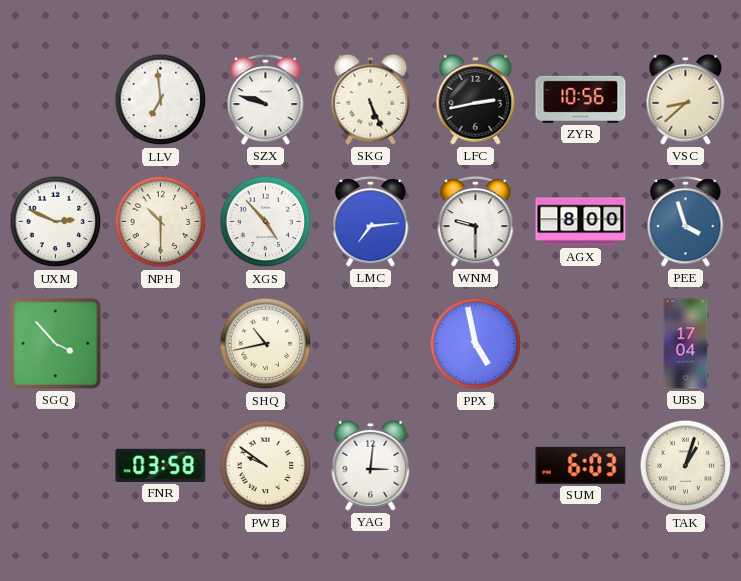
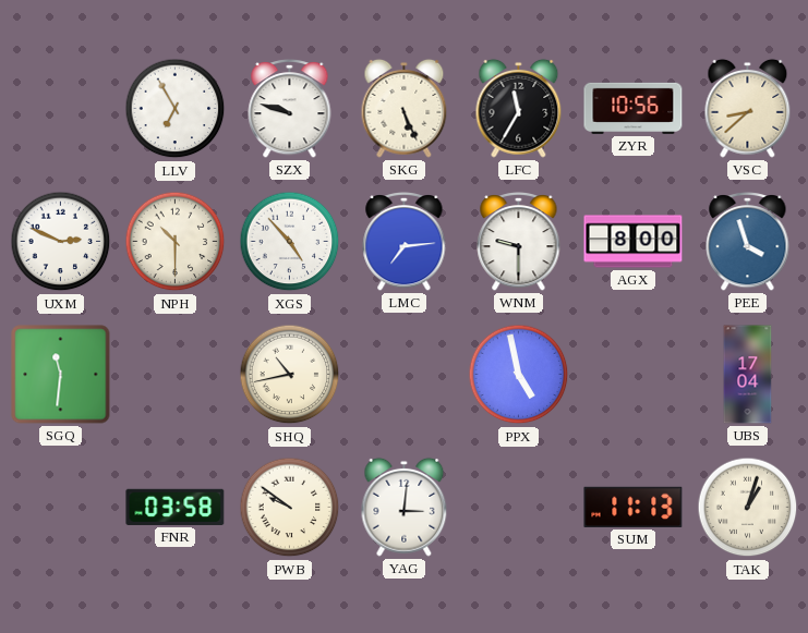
LLV: 6:59 -> 6:55
LFC: 2:43 -> 11:35
SGQ: 3:53 -> 11:31
SUM: 6:03 -> 11:13
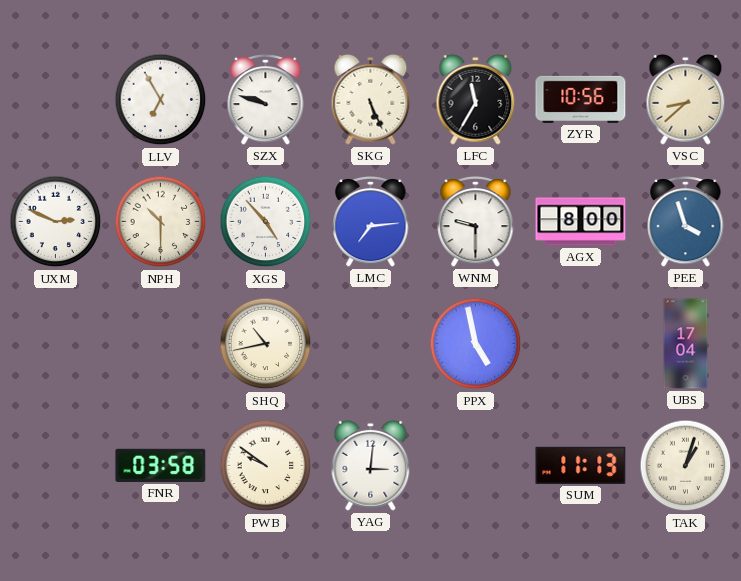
SGQ: 11:31 -> none
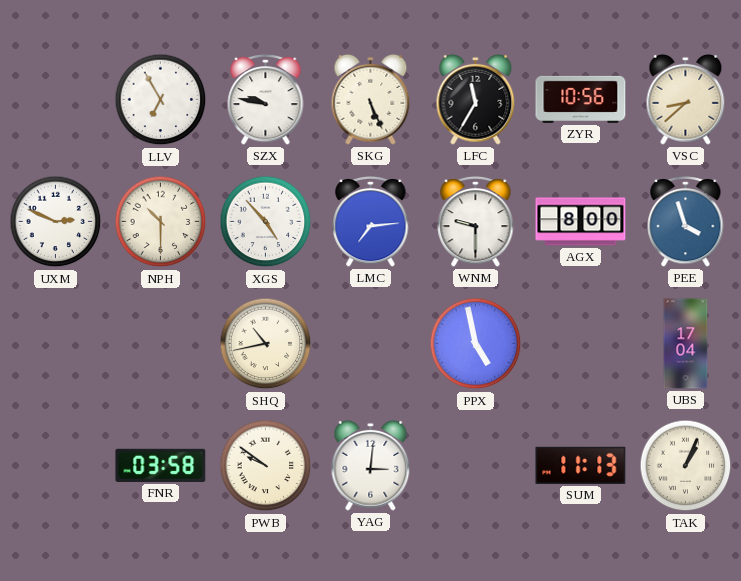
SZX: 9:48 -> 9:47
TAK: 1:03 -> 1:04
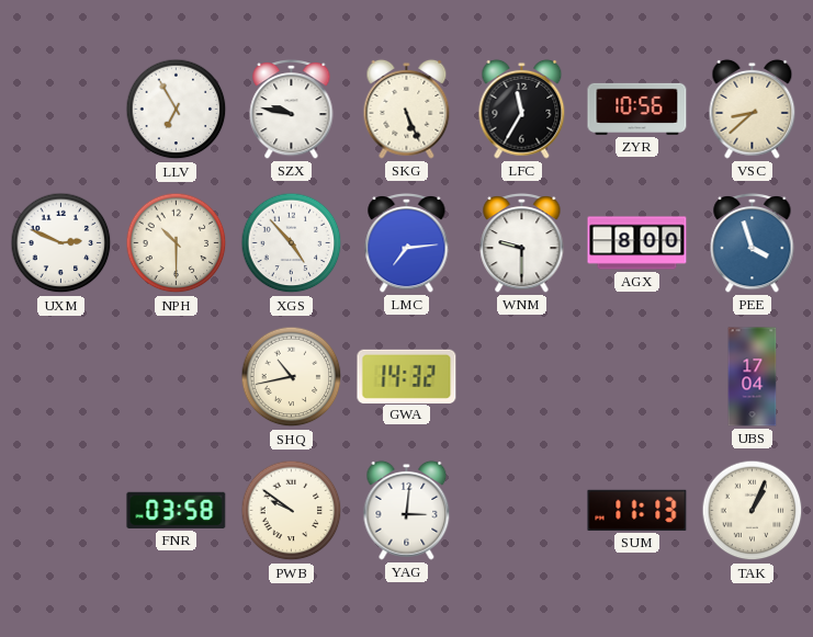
GWA: none -> 14:32
PPX: 4:58 -> none
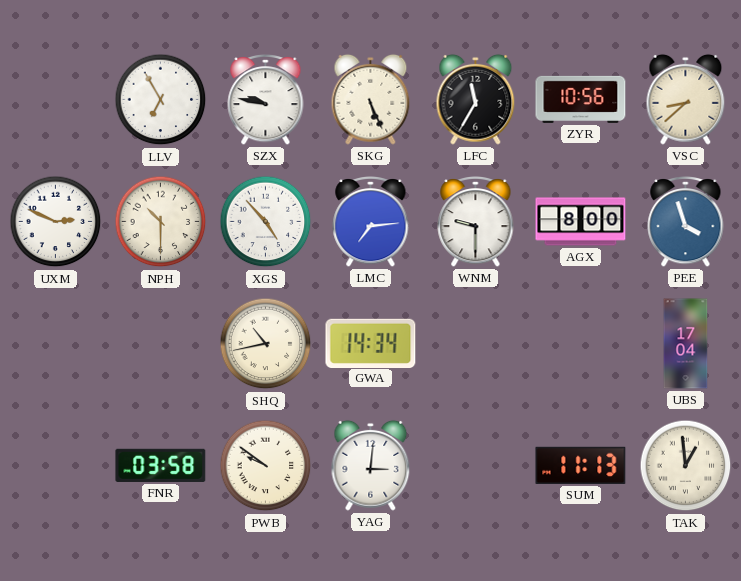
GWA: 14:32 -> 14:34
TAK: 1:04 -> 12:59
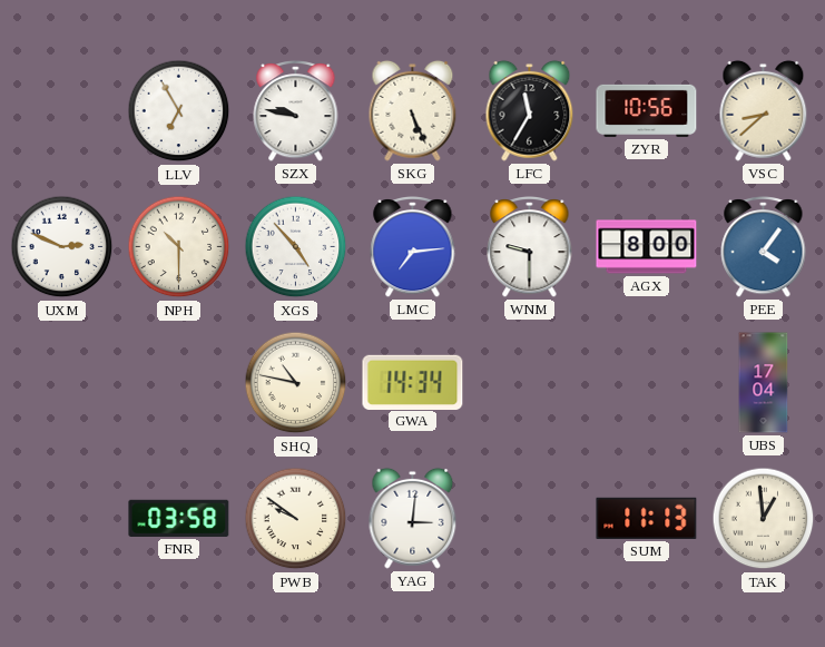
PEE: 3:57 -> 4:06
SHQ: 10:43 -> 10:47
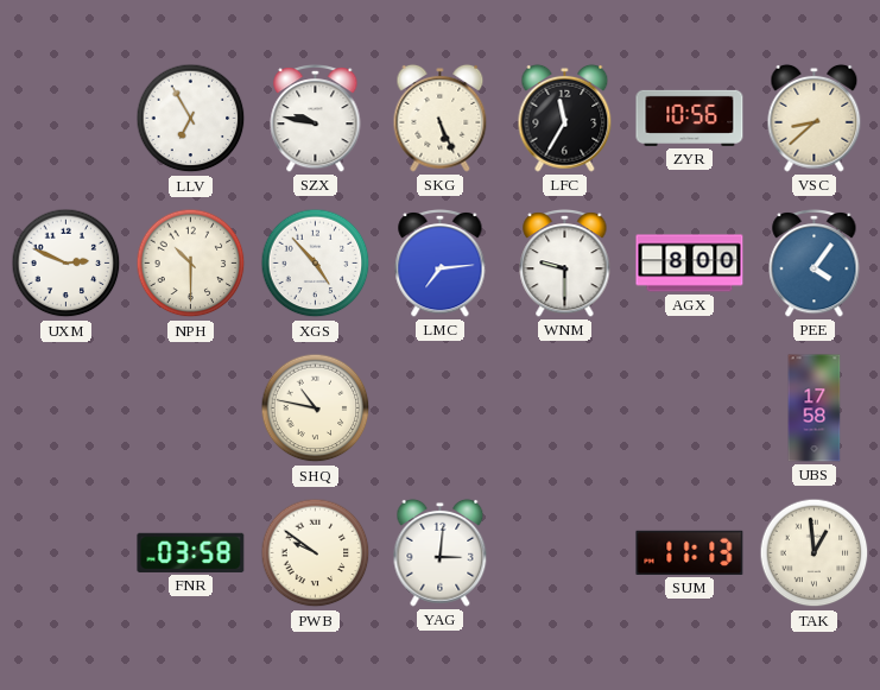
GWA: 14:34 -> none
UBS: 17:04 -> 17:58
